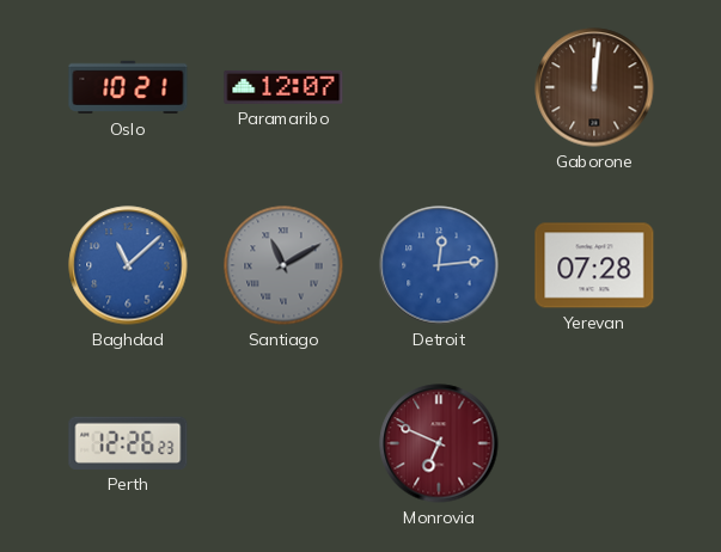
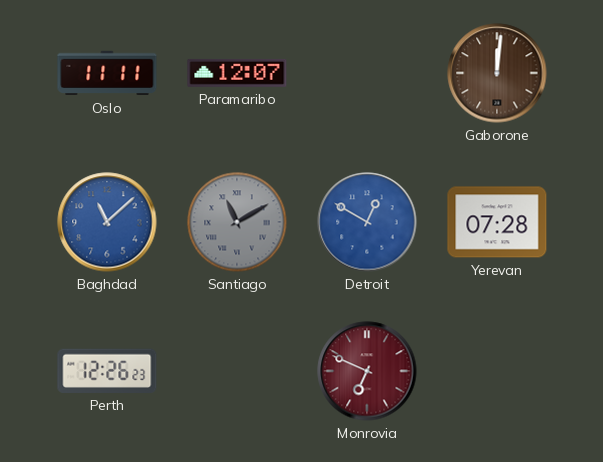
Oslo: 10:21 -> 11:11
Detroit: 12:14 -> 12:50
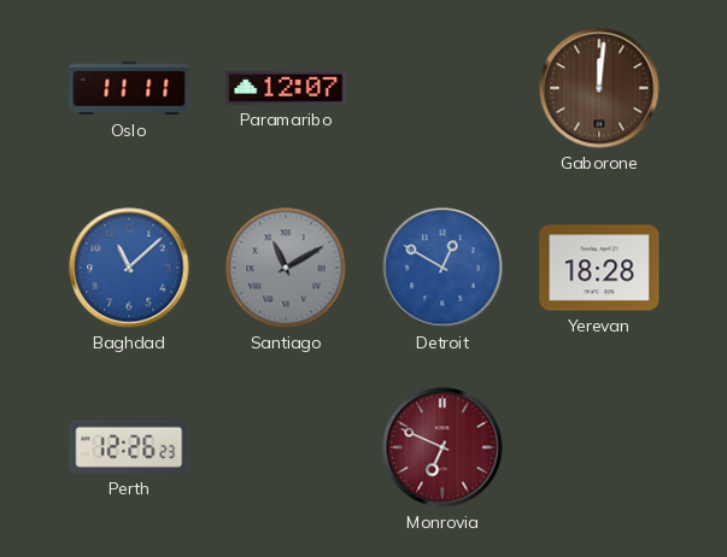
Yerevan: 07:28 -> 18:28
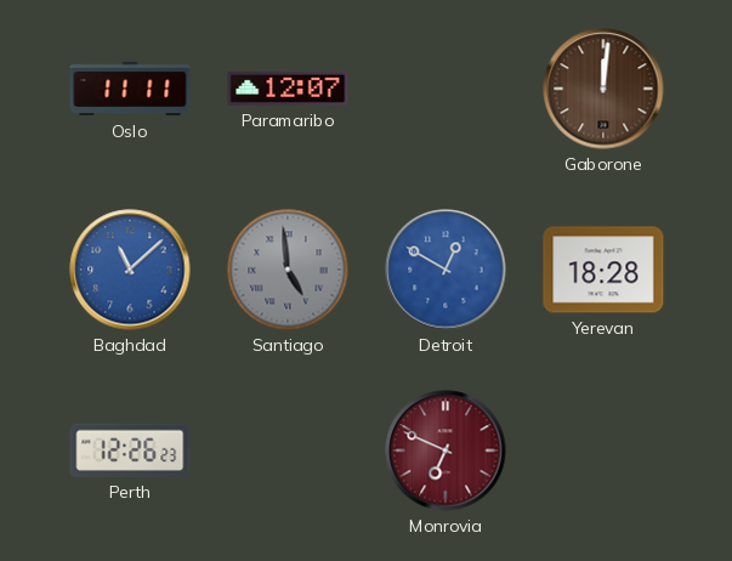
Santiago: 11:10 -> 4:59
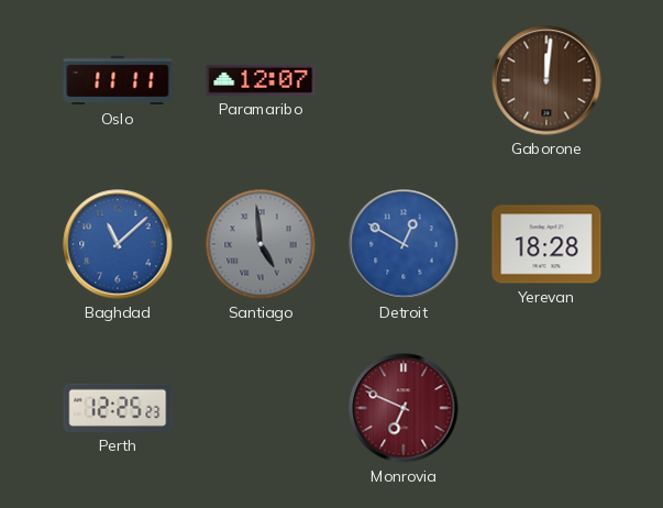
Perth: 12:26 -> 12:25
